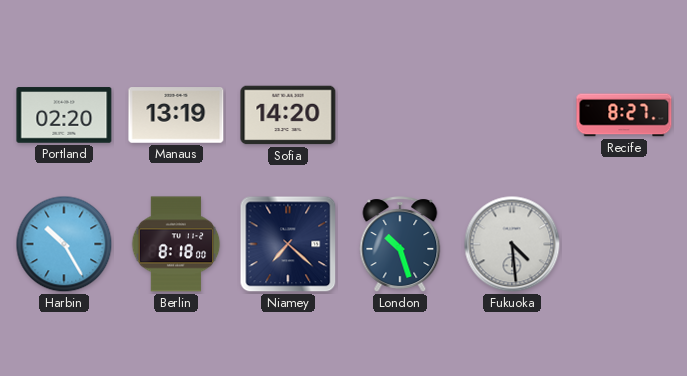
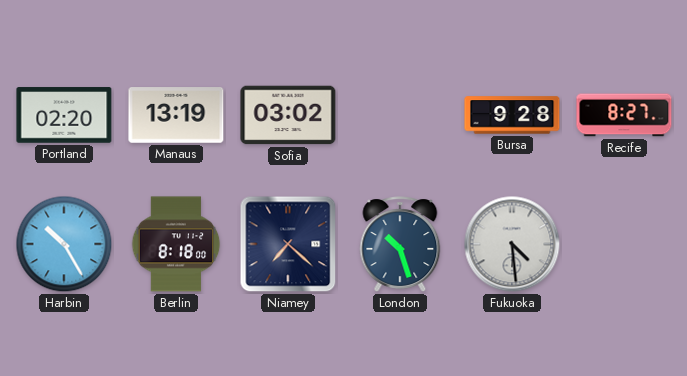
Sofia: 14:20 -> 03:02
Bursa: none -> 9:28
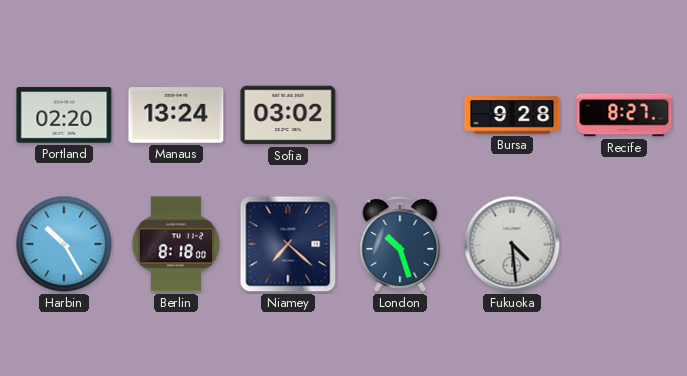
Manaus: 13:19 -> 13:24
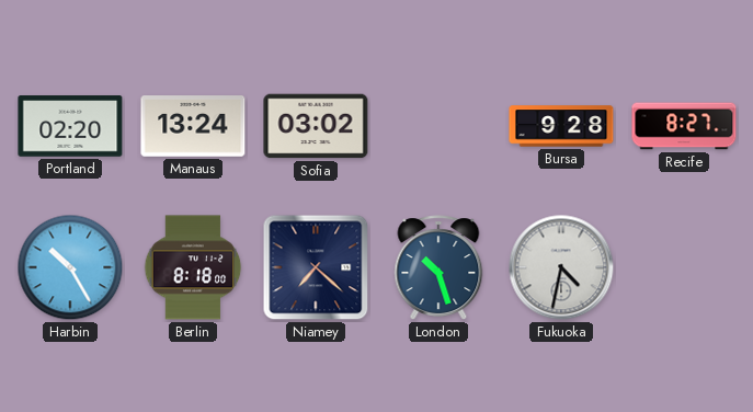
Fukuoka: 4:29 -> 4:32
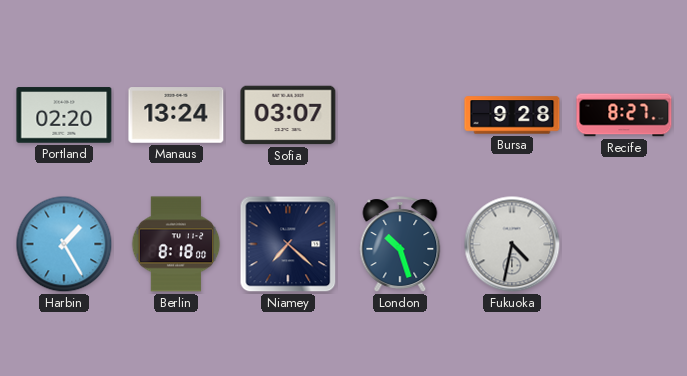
Sofia: 03:02 -> 03:07
Harbin: 10:25 -> 1:25
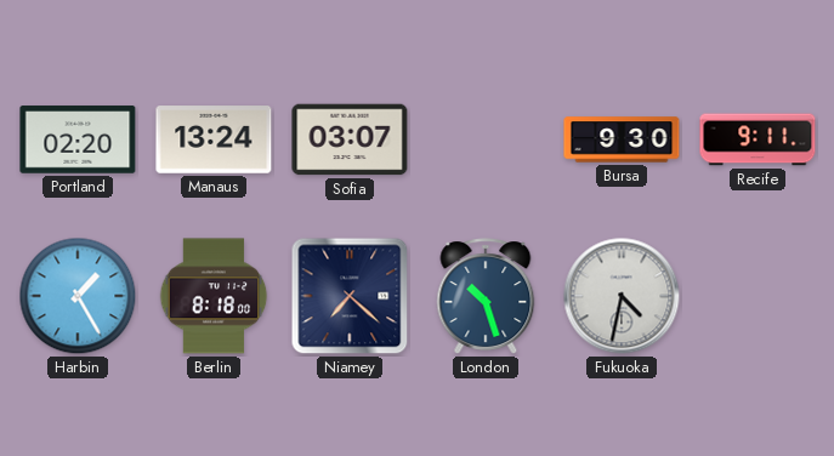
Bursa: 9:28 -> 9:30
Recife: 8:27 -> 9:11
